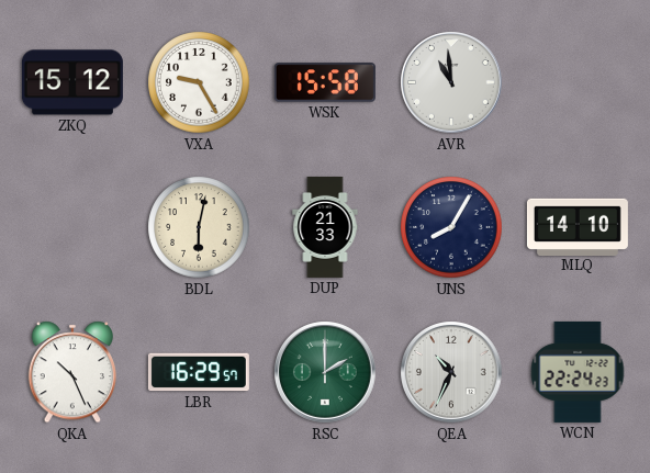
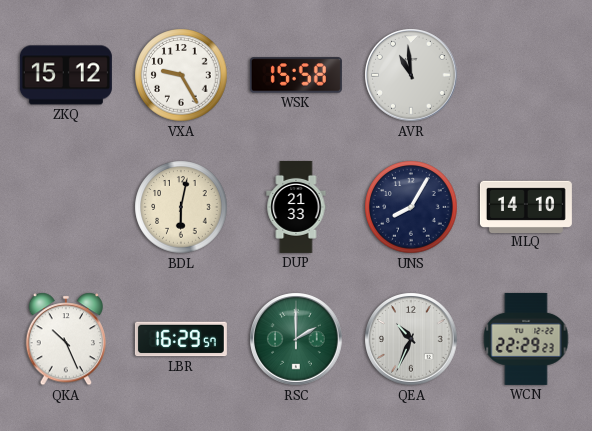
WCN: 22:24 -> 22:29
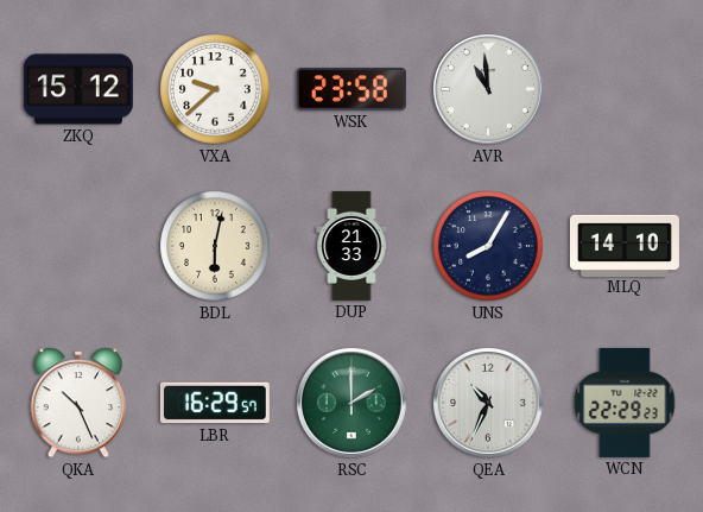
VXA: 9:25 -> 9:38
WSK: 15:58 -> 23:58
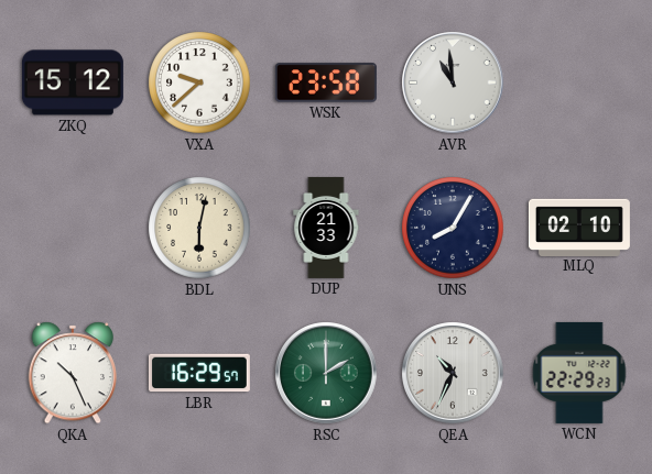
MLQ: 14:10 -> 02:10
